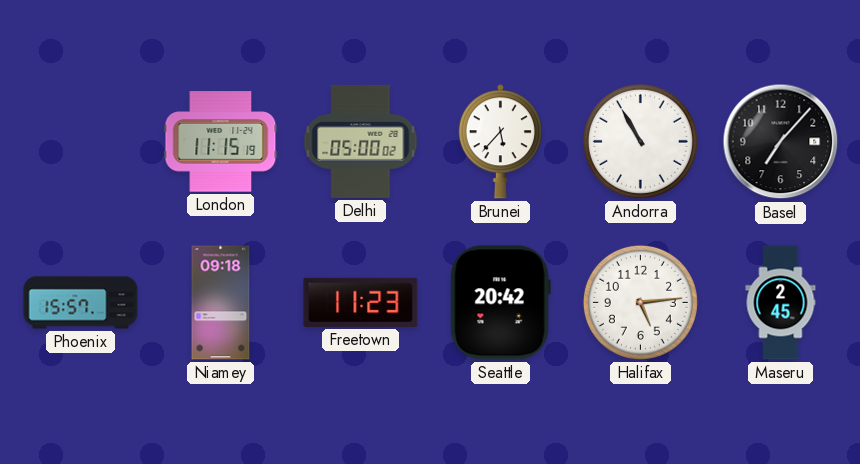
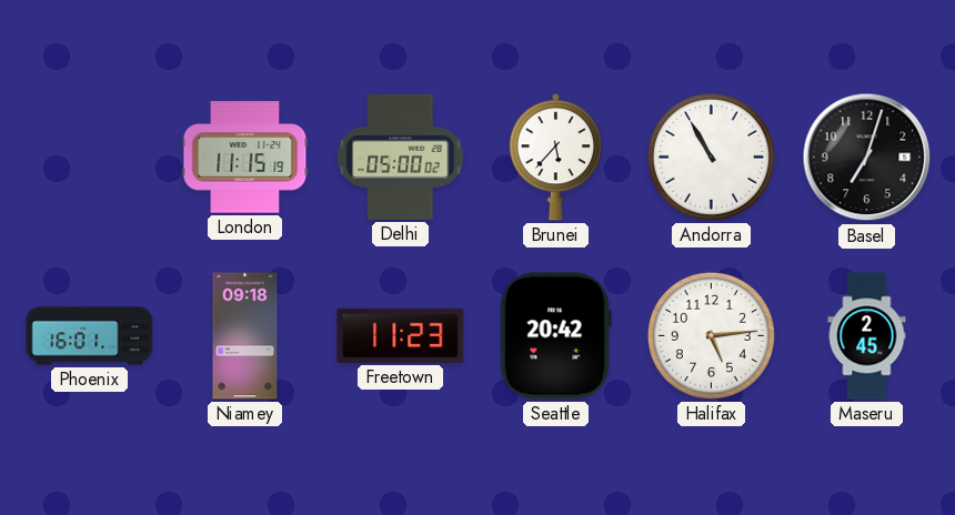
Basel: 7:07 -> 7:03
Phoenix: 15:57 -> 16:01
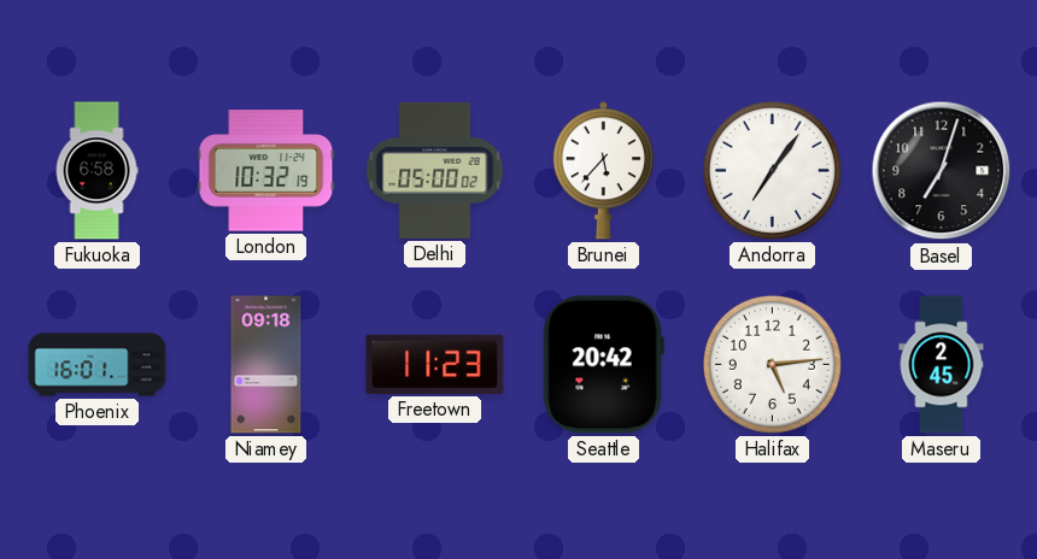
Fukuoka: none -> 6:58
London: 11:15 -> 10:32
Andorra: 10:55 -> 7:06
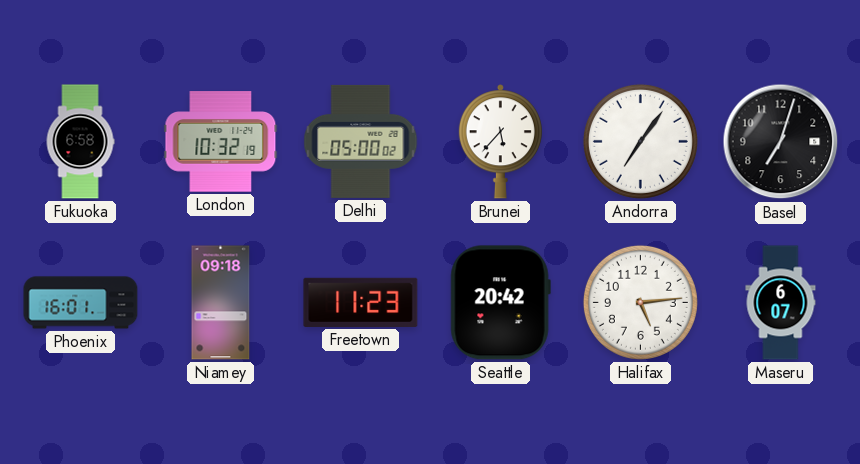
Maseru: 2:45 -> 6:07
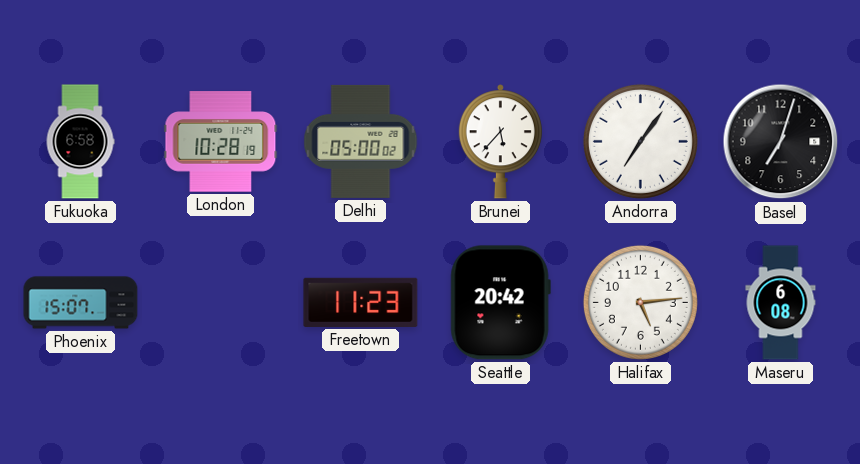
London: 10:32 -> 10:28
Phoenix: 16:01 -> 15:07
Niamey: 09:18 -> none
Maseru: 6:07 -> 6:08
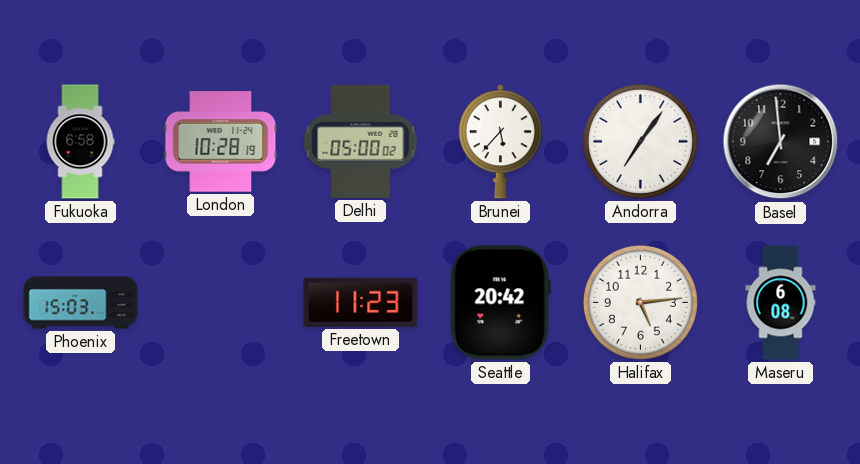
Basel: 7:03 -> 6:59
Phoenix: 15:07 -> 15:03
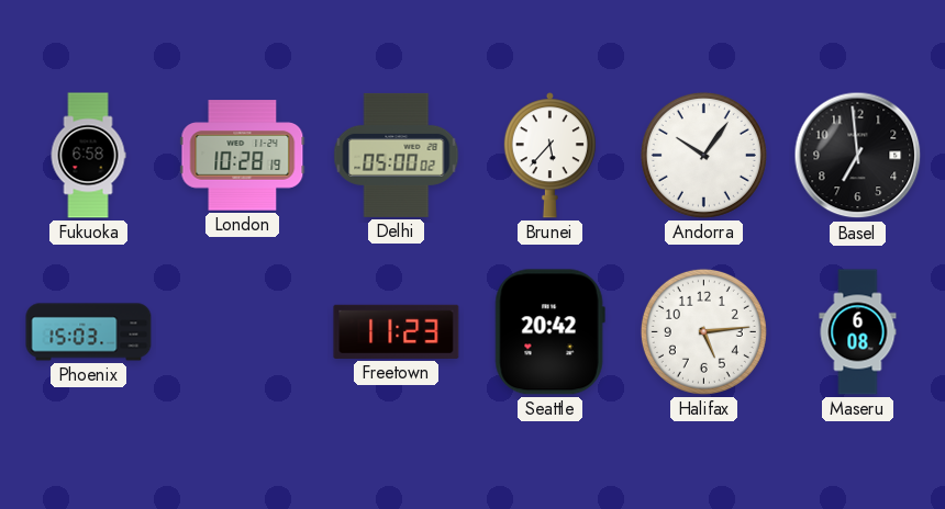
Andorra: 7:06 -> 10:06
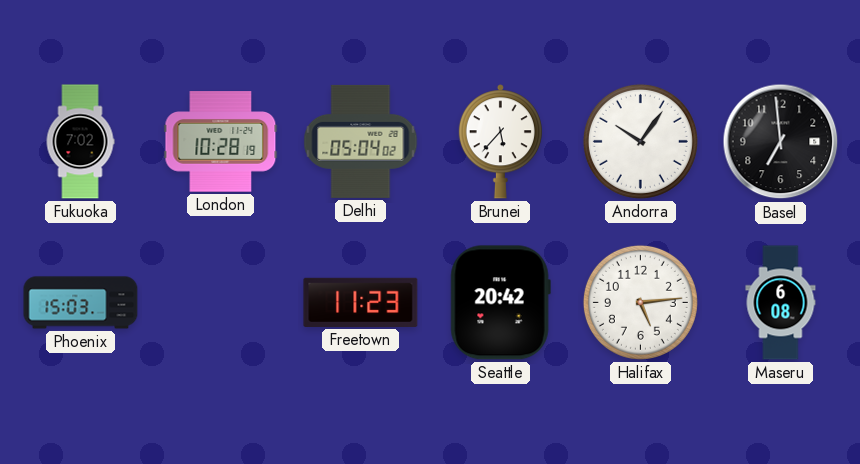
Fukuoka: 6:58 -> 7:02
Delhi: 05:00 -> 05:04
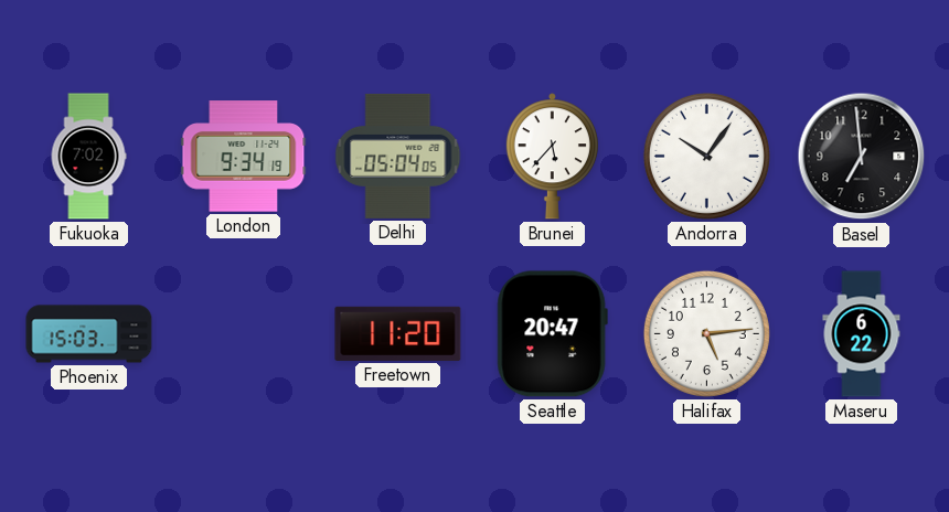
London: 10:28 -> 9:34
Delhi: 05:04:02 -> 05:04:05
Freetown: 11:23 -> 11:20
Seattle: 20:42 -> 20:47
Maseru: 6:08 -> 6:22
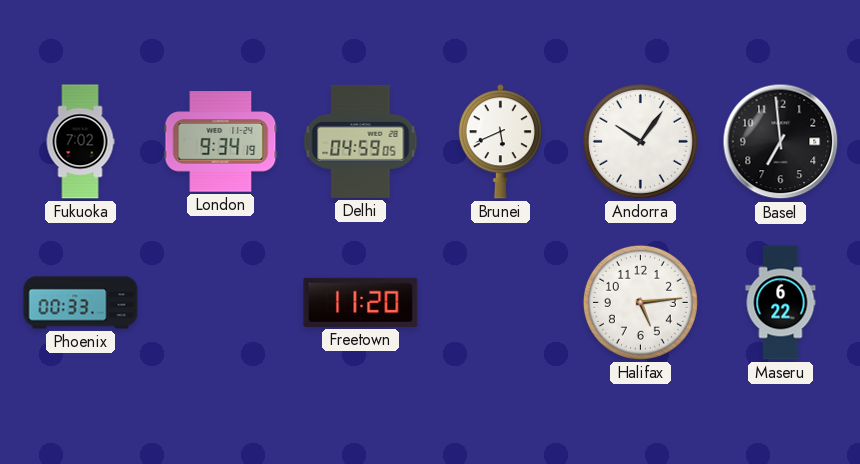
Delhi: 05:04 -> 04:59
Brunei: 5:37 -> 5:41
Phoenix: 15:03 -> 00:33
Seattle: 20:47 -> none
